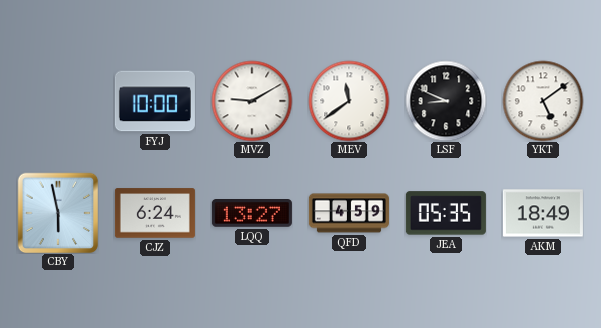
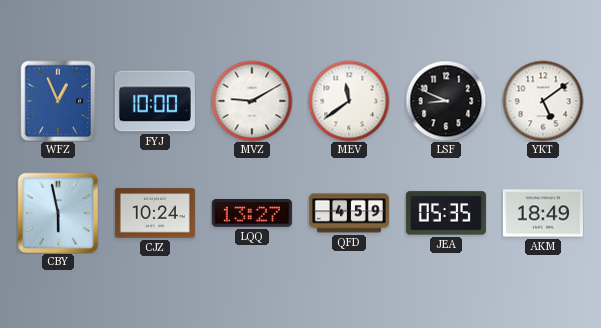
WFZ: none -> 12:56
CJZ: 6:24 -> 10:24
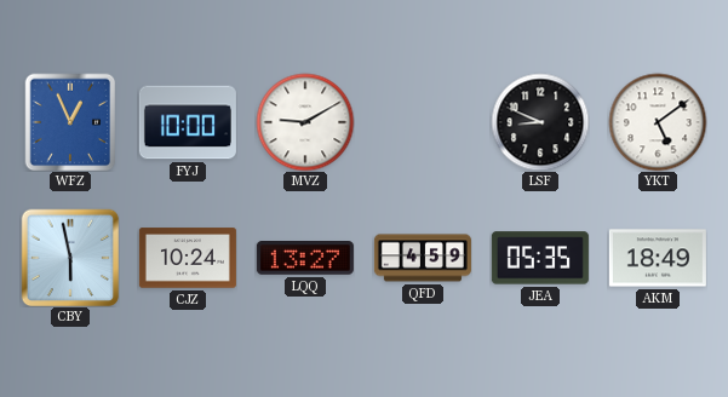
MEV: 11:39 -> none
